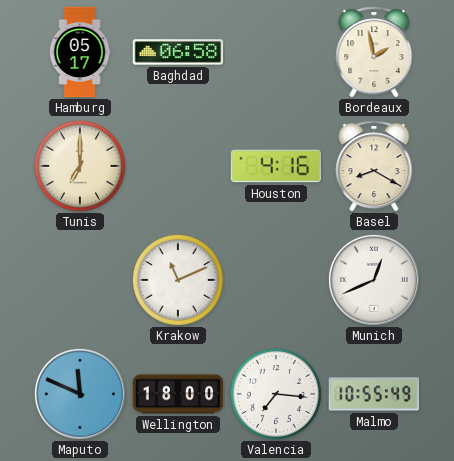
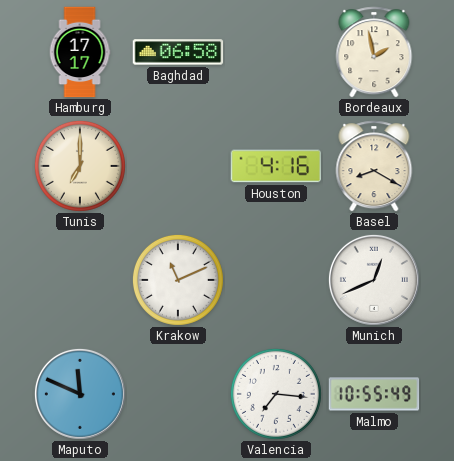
Hamburg: 05:17 -> 17:17
Wellington: 18:00 -> none
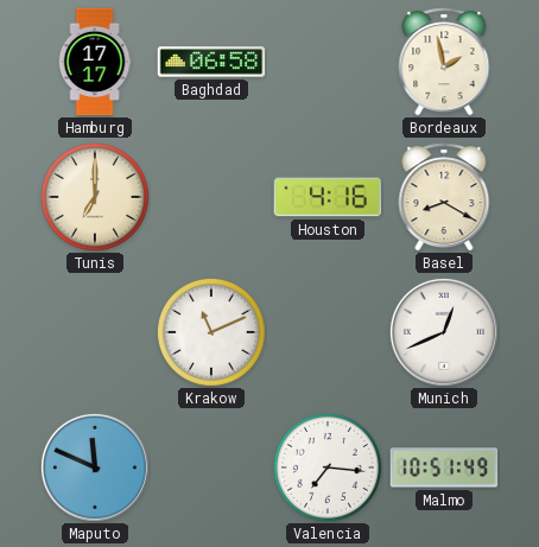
Malmo: 10:55 -> 10:51
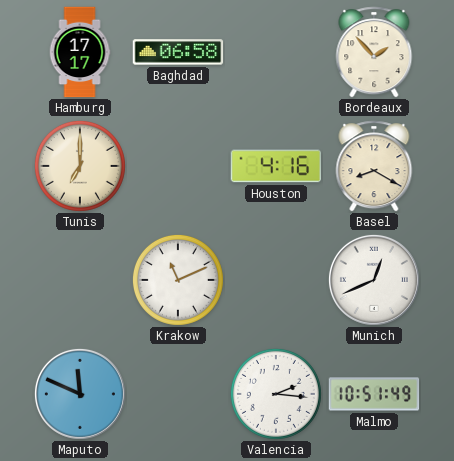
Bordeaux: 1:58 -> 1:53
Valencia: 7:16 -> 2:16
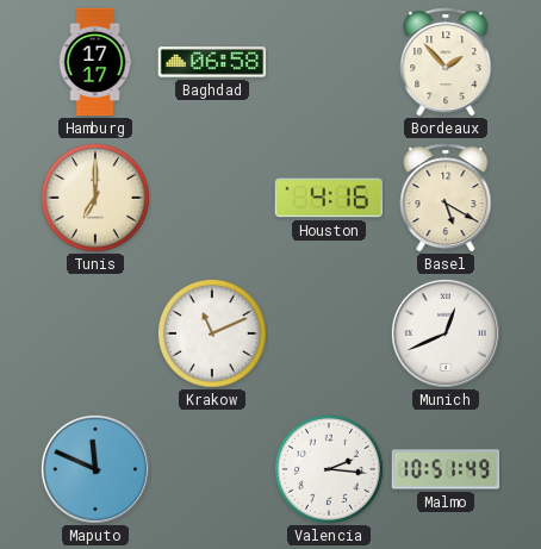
Basel: 8:20 -> 5:20
